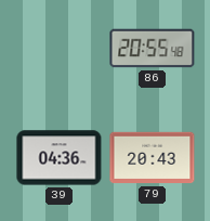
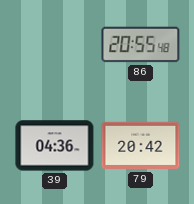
79: 20:43 -> 20:42
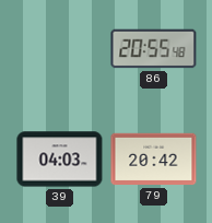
39: 04:36 -> 04:03
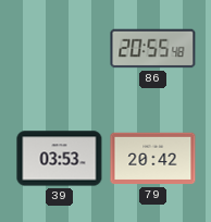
39: 04:03 -> 03:53
